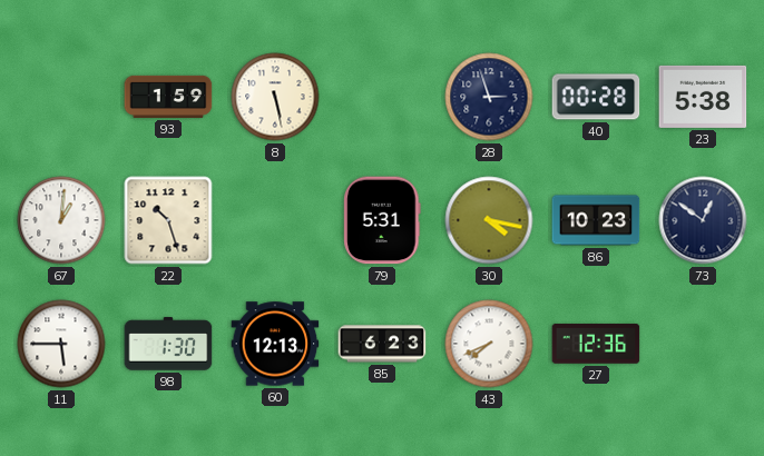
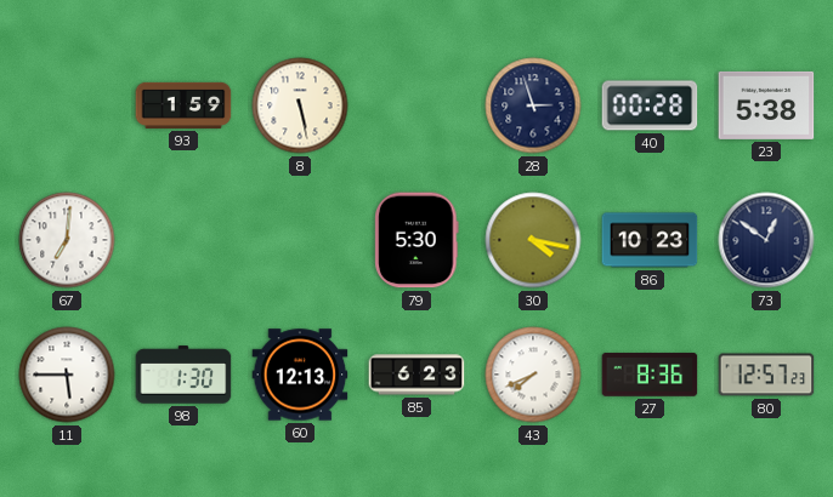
67: 1:01 -> 7:01
22: 10:27 -> none
79: 5:31 -> 5:30
27: 12:36 -> 8:36
80: none -> 12:57
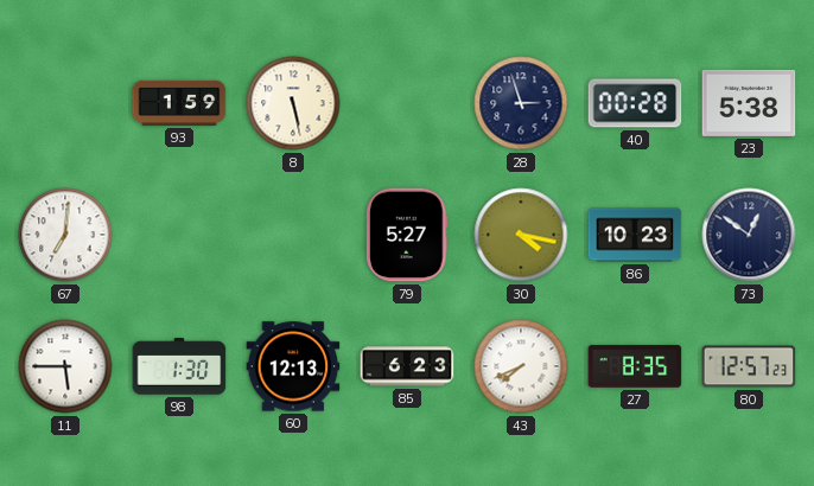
79: 5:30 -> 5:27
27: 8:36 -> 8:35
